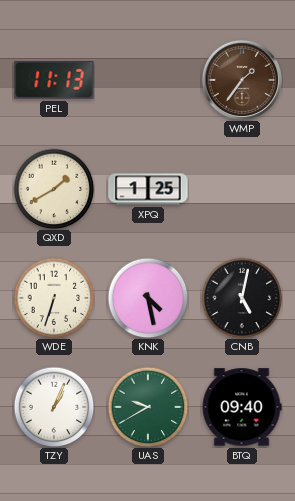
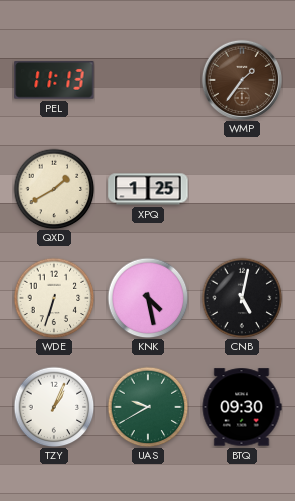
BTQ: 09:40 -> 09:30
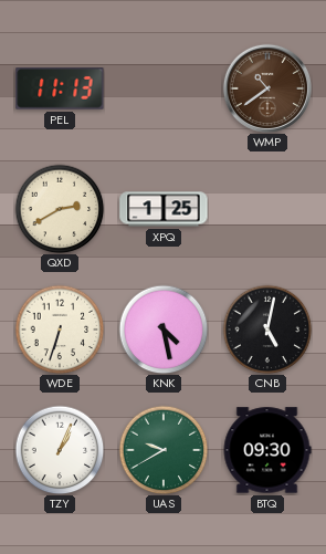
WMP: 1:36 -> 10:39
QXD: 1:40 -> 2:40
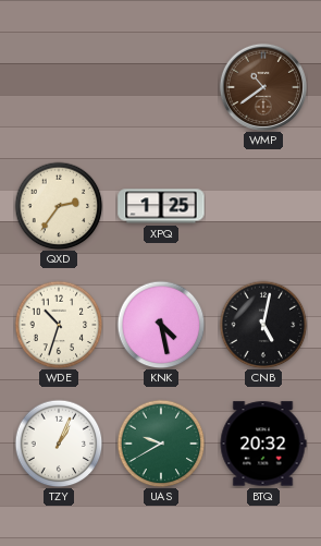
PEL: 11:13 -> none
QXD: 2:40 -> 2:36
WDE: 6:33 -> 10:33
BTQ: 09:30 -> 20:32
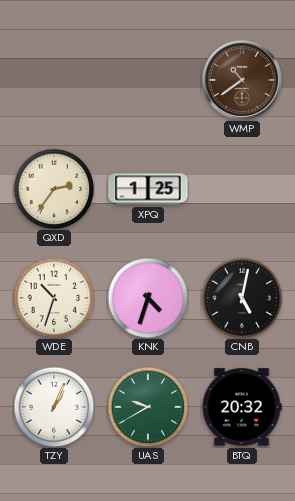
KNK: 4:28 -> 4:33
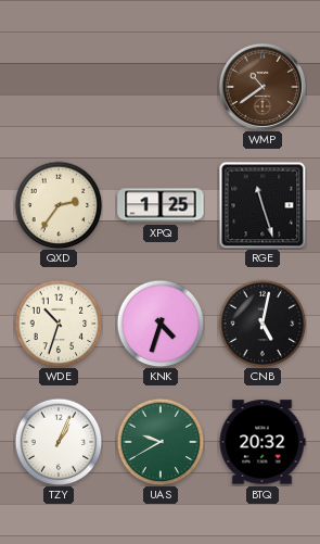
RGE: none -> 11:27
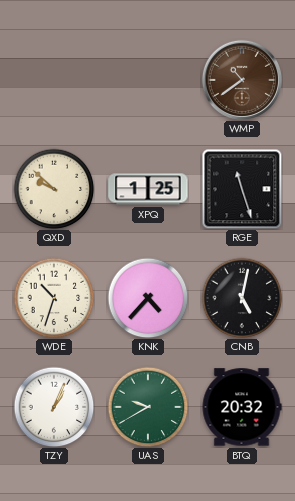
QXD: 2:36 -> 9:52
KNK: 4:33 -> 4:37
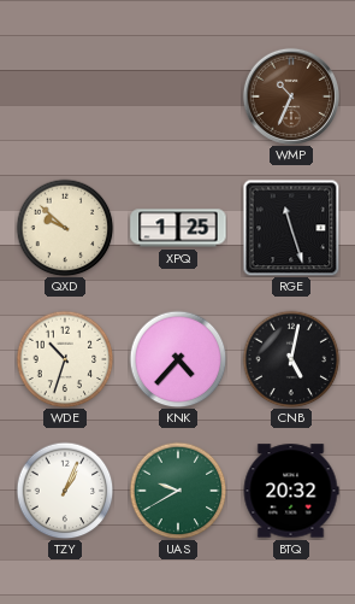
WMP: 10:39 -> 10:34
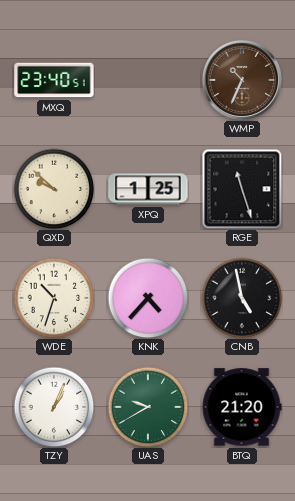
MXQ: none -> 23:40
CNB: 5:02 -> 4:58
BTQ: 20:32 -> 21:20
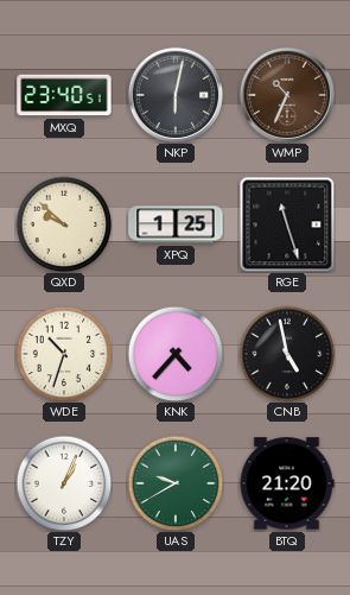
NKP: none -> 6:02
